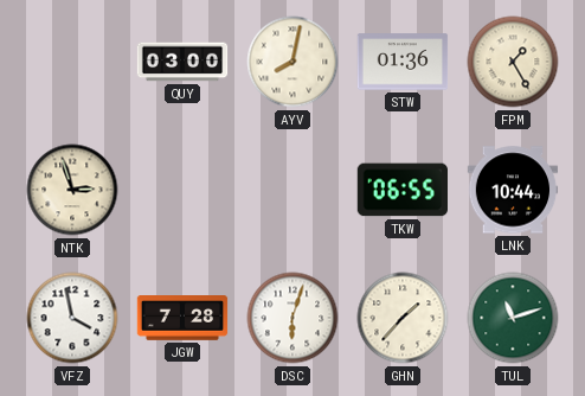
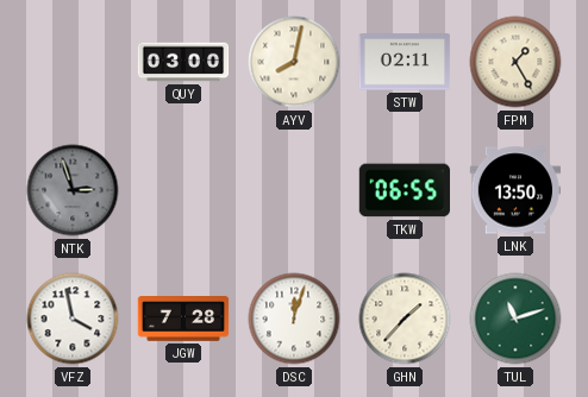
STW: 01:36 -> 02:11
NTK dial: cream -> grey
LNK: 10:44 -> 13:50
DSC: 6:03 -> 12:03
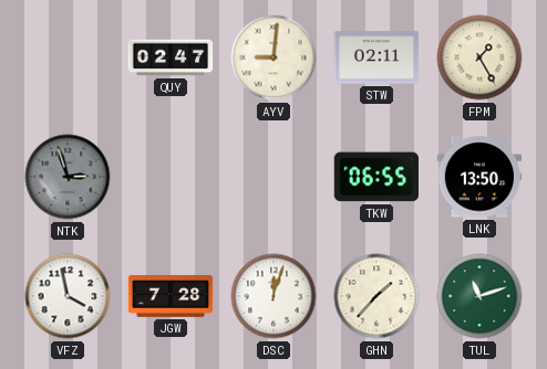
QUY: 03:00 -> 02:47
AYV: 8:02 -> 9:01
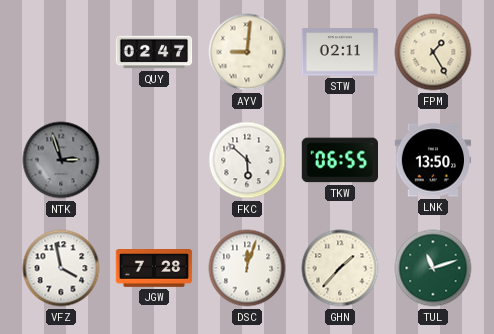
FKC: none -> 5:52
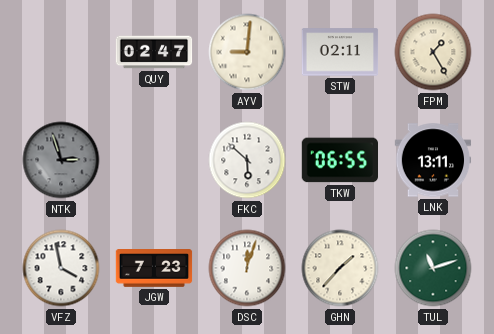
LNK: 13:50 -> 13:11
JGW: 7:28 -> 7:23
